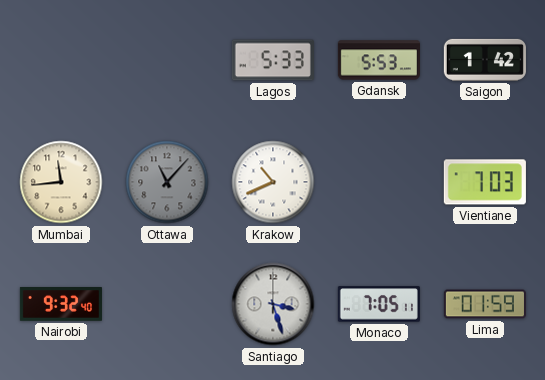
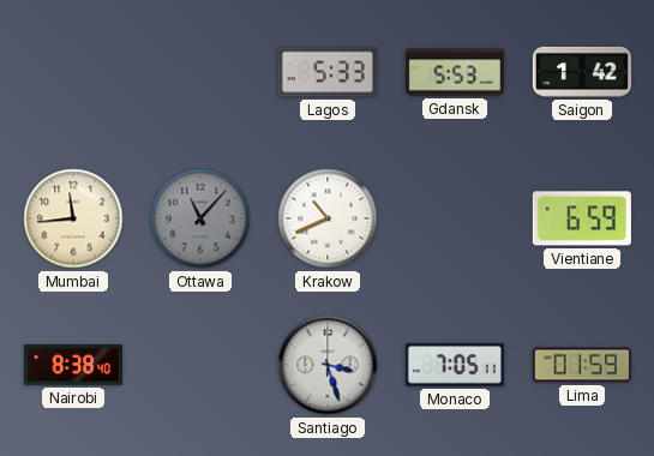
Vientiane: 7:03 -> 6:59
Nairobi: 9:32 -> 8:38
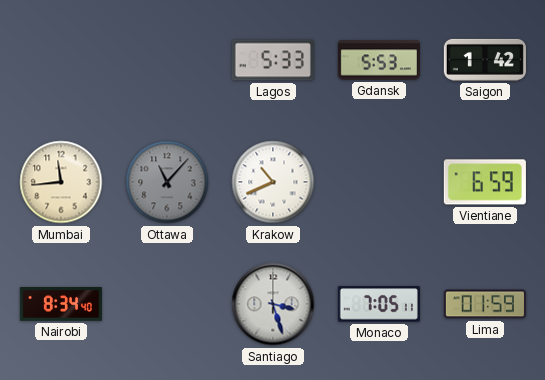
Nairobi: 8:38 -> 8:34
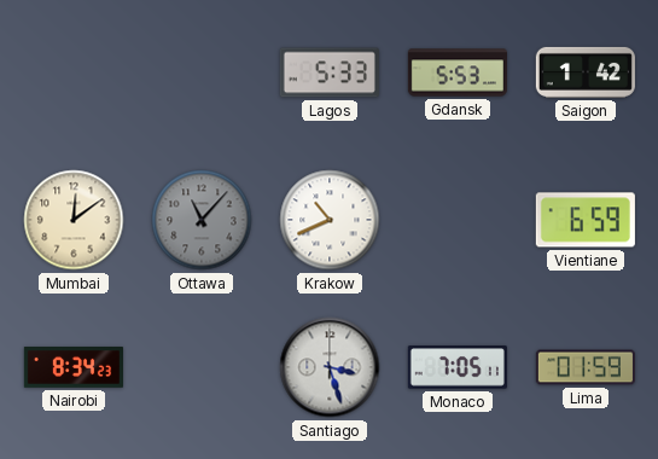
Mumbai: 11:44 -> 12:09
Nairobi: 8:34:40 -> 8:34:23
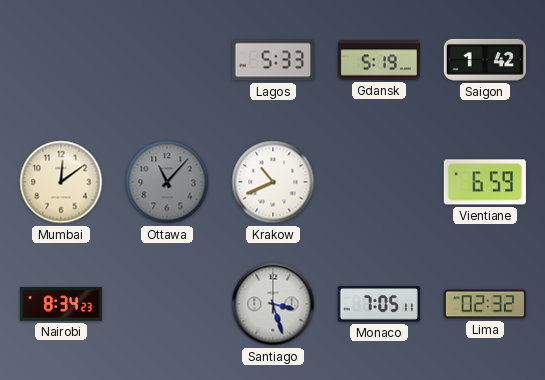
Gdansk: 5:53 -> 5:19
Lima: 01:59 -> 02:32
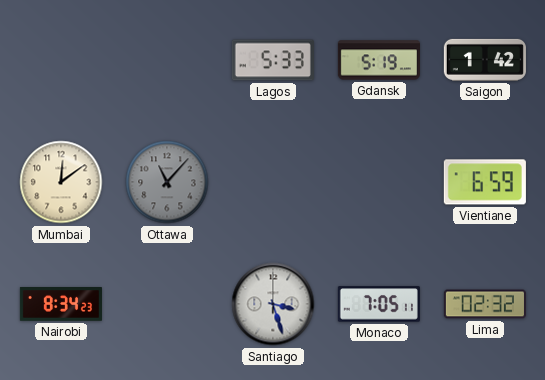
Krakow: 10:41 -> none
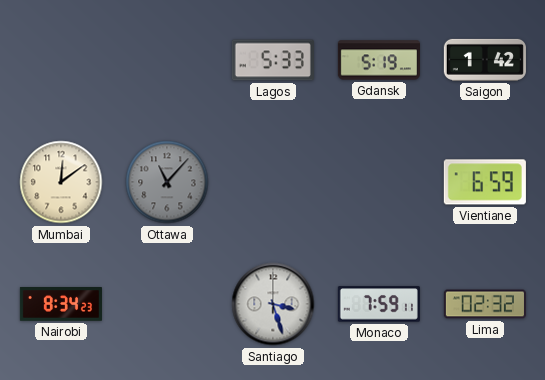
Monaco: 7:05 -> 7:59
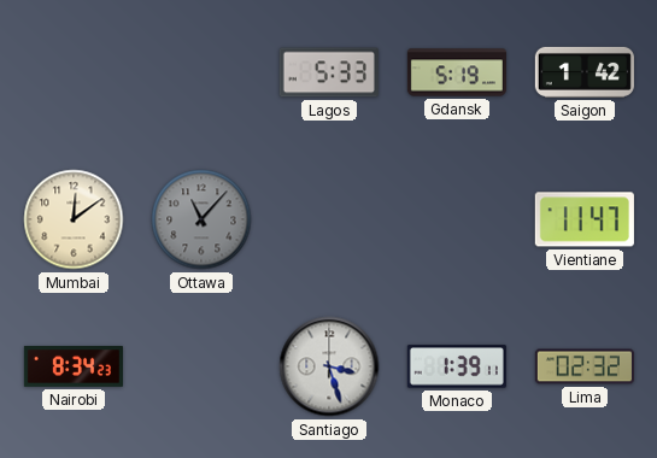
Vientiane: 6:59 -> 11:47
Monaco: 7:59 -> 1:39
